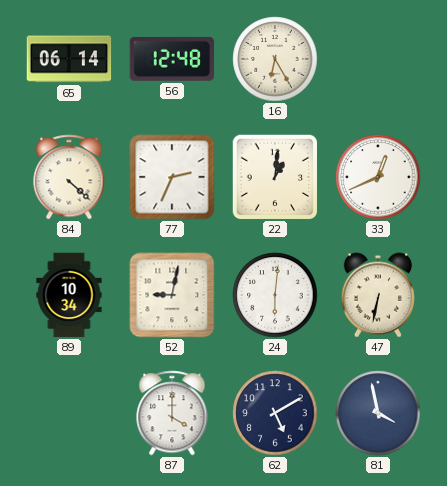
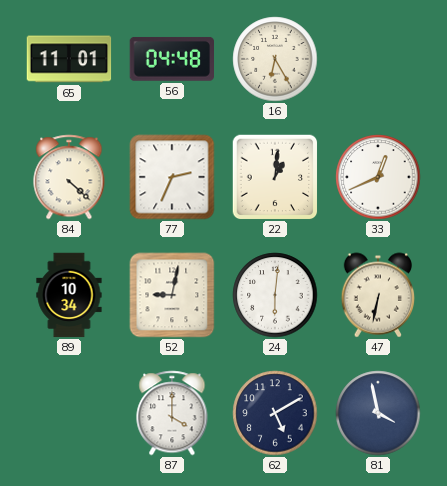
65: 06:14 -> 11:01
56: 12:48 -> 04:48
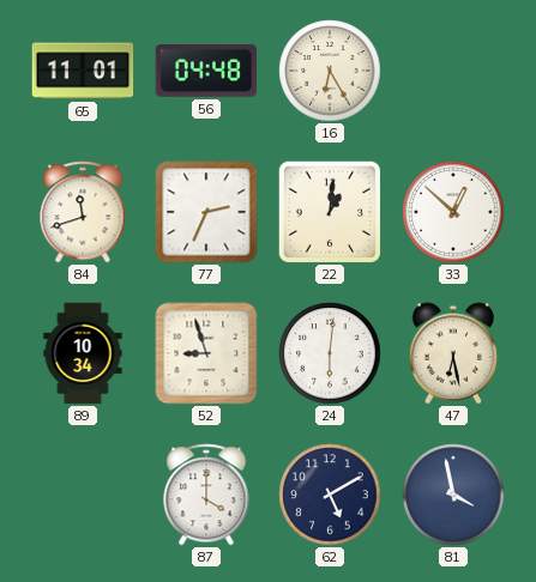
84: 4:22 -> 11:42
33: 12:41 -> 12:52
52: 9:02 -> 8:57
47: 6:32 -> 6:28
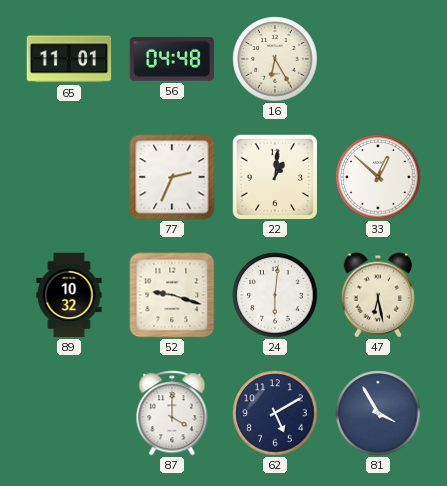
84: 11:42 -> none
89: 10:34 -> 10:32
52: 8:57 -> 9:18
81: 3:58 -> 3:55
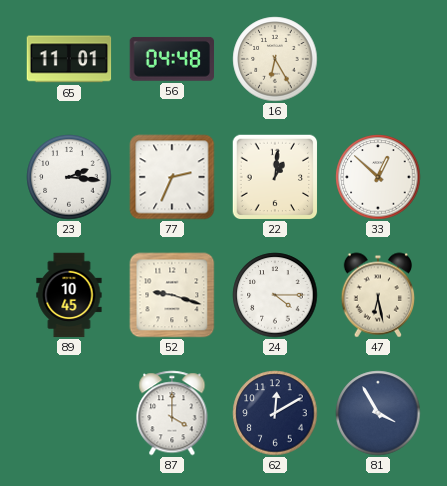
23: none -> 2:16
89: 10:32 -> 10:45
24: 6:01 -> 4:15
62: 5:10 -> 12:10
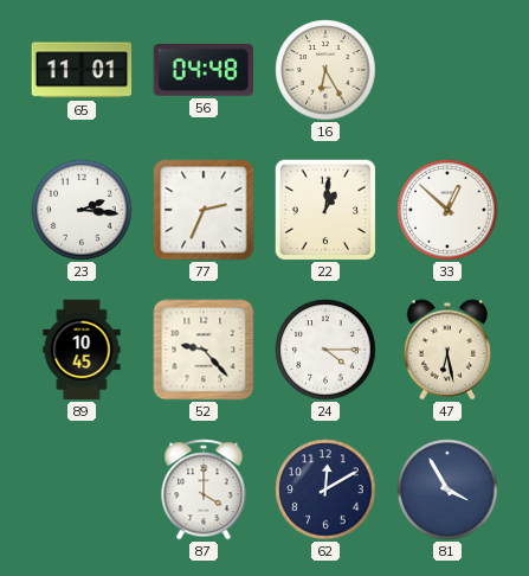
52: 9:18 -> 9:23
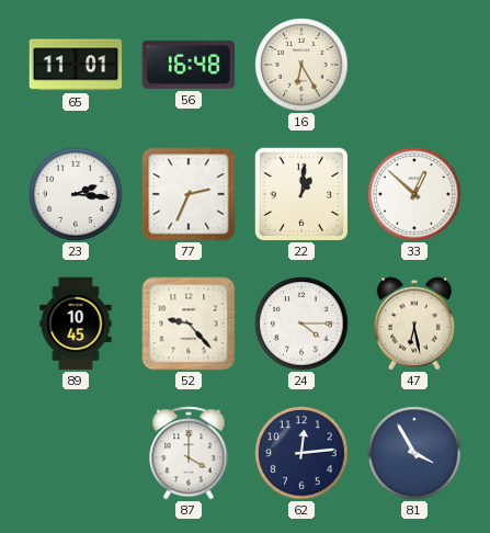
56: 04:48 -> 16:48
62: 12:10 -> 12:14
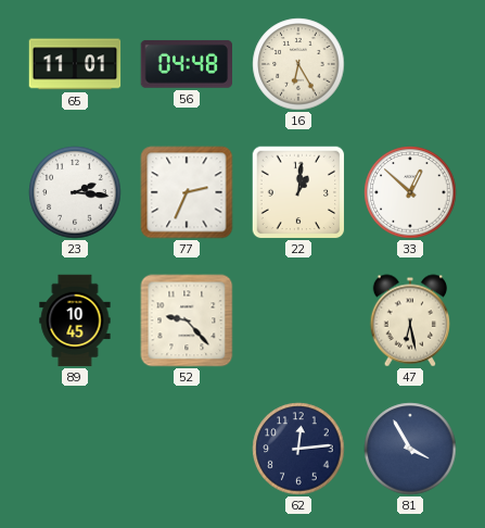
56: 16:48 -> 04:48
24: 4:15 -> none
87: 4:00 -> none
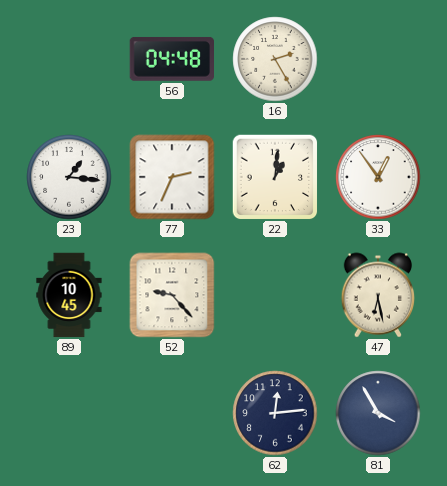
65: 11:01 -> none
16: 6:25 -> 2:25
23: 2:16 -> 1:16
33: 12:52 -> 12:54
